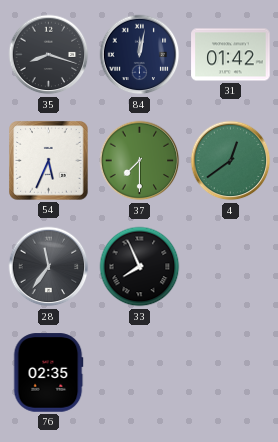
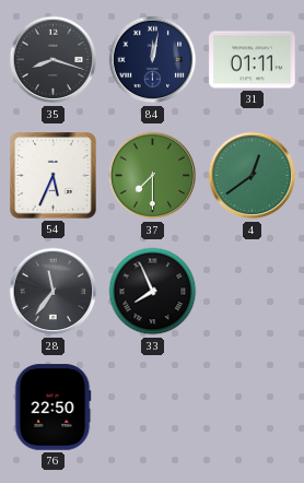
31: 01:42 -> 01:11
76: 02:35 -> 22:50
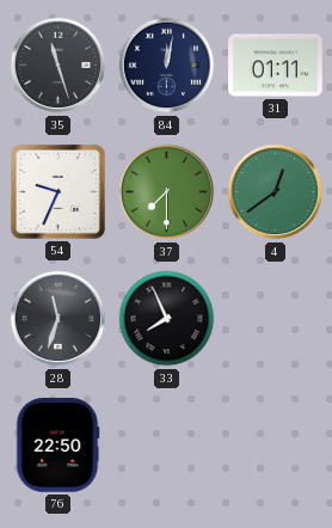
35: 8:18 -> 11:27
54: 5:34 -> 9:34
28: 11:36 -> 11:33
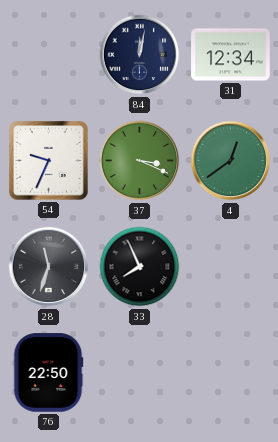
35: 11:27 -> none
31: 01:11 -> 12:34
37: 7:30 -> 3:19
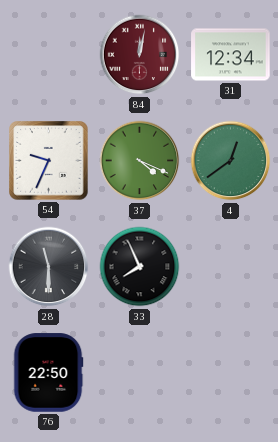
84 dial: navy -> burgundy
37: 3:19 -> 4:19
28: 11:33 -> 11:30
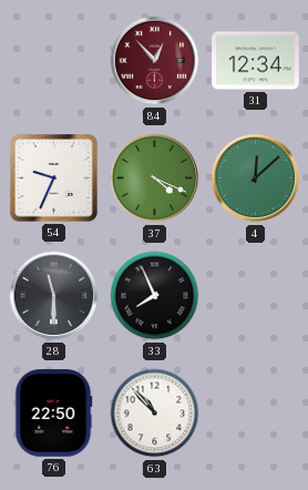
84: 12:02 -> 12:53
4: 12:39 -> 12:08
63: none -> 10:53
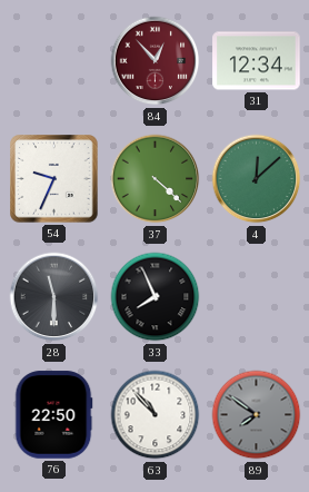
37: 4:19 -> 4:22
89: none -> 7:51
